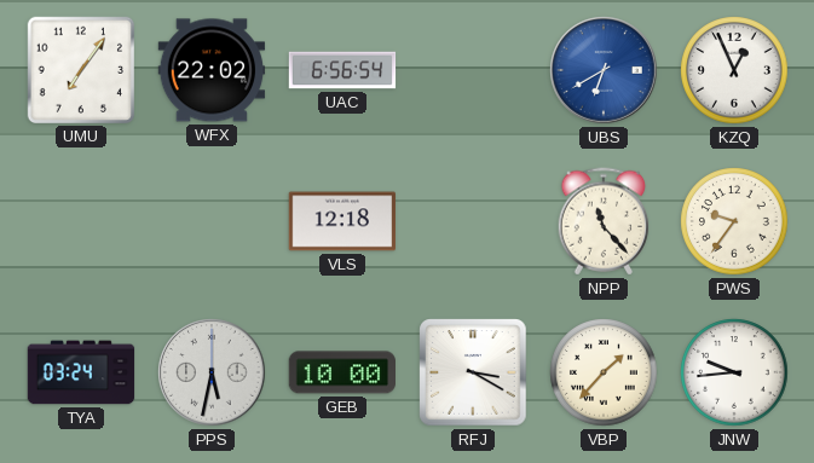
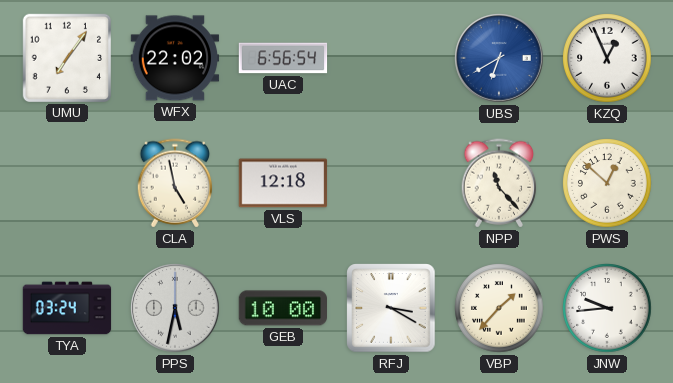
CLA: none -> 4:58
PWS: 9:36 -> 12:52
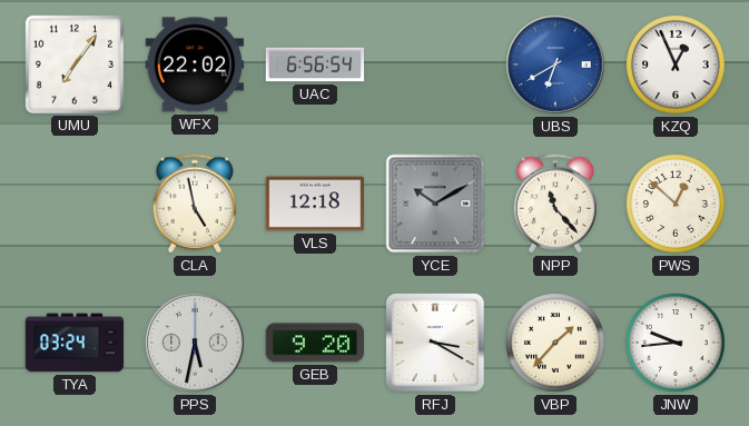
YCE: none -> 10:10
GEB: 10:00 -> 9:20
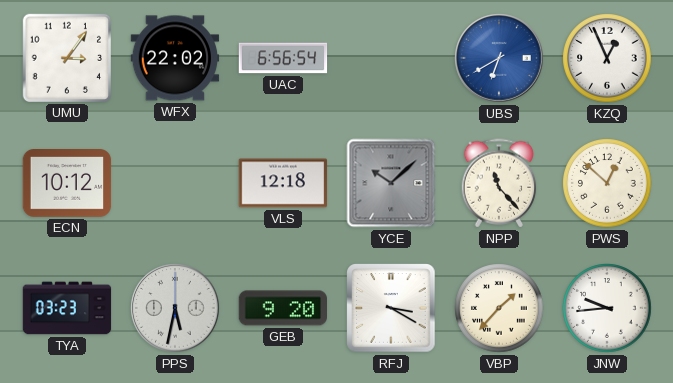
UMU: 7:06 -> 3:06
ECN: none -> 10:12
CLA: 4:58 -> none
YCE: 10:10 -> 10:08
TYA: 03:24 -> 03:23
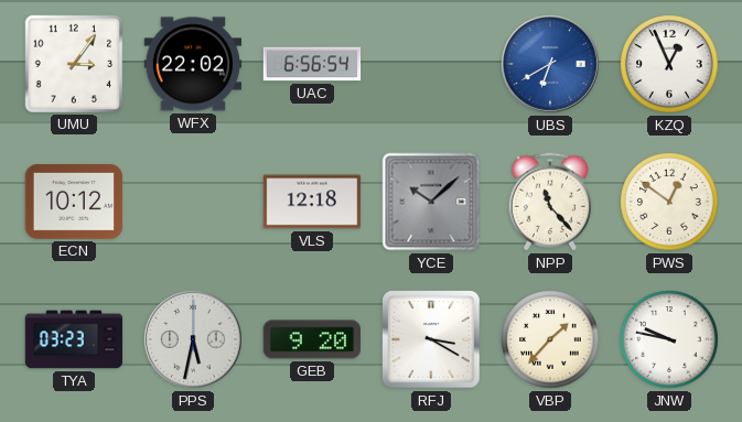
PWS: 12:52 -> 12:51
JNW: 9:44 -> 9:47
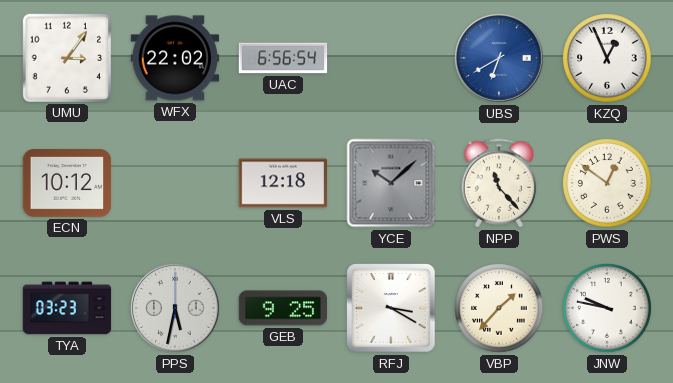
GEB: 9:20 -> 9:25
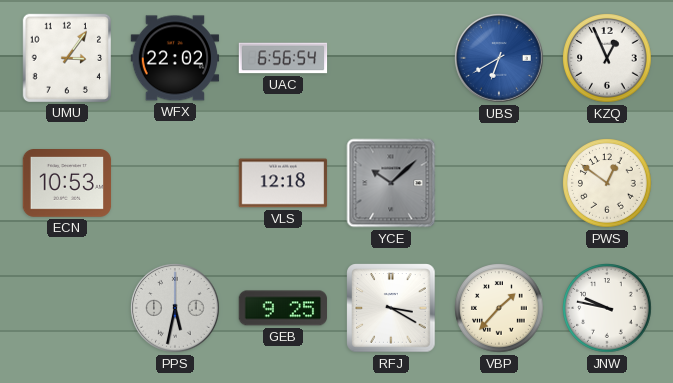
ECN: 10:12 -> 10:53
NPP: 11:23 -> none
TYA: 03:23 -> none
